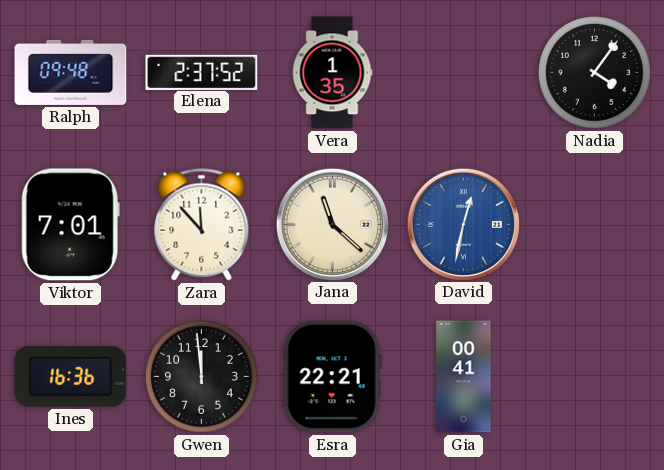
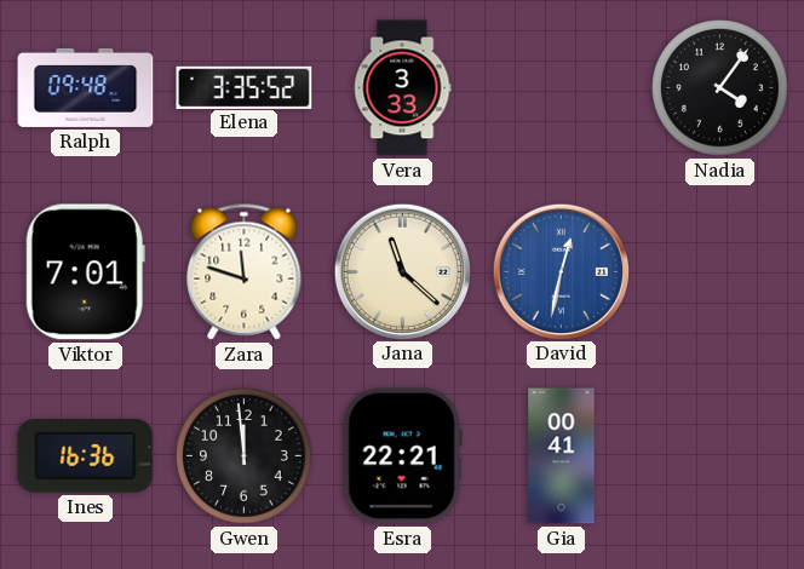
Elena: 2:37 -> 3:35
Vera: 1:35 -> 3:33
Zara: 11:53 -> 11:48
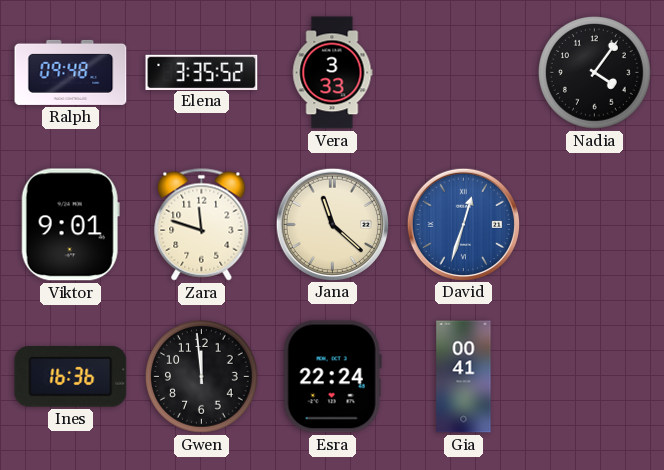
Viktor: 7:01 -> 9:01
David: 12:32 -> 12:33
Esra: 22:21 -> 22:24
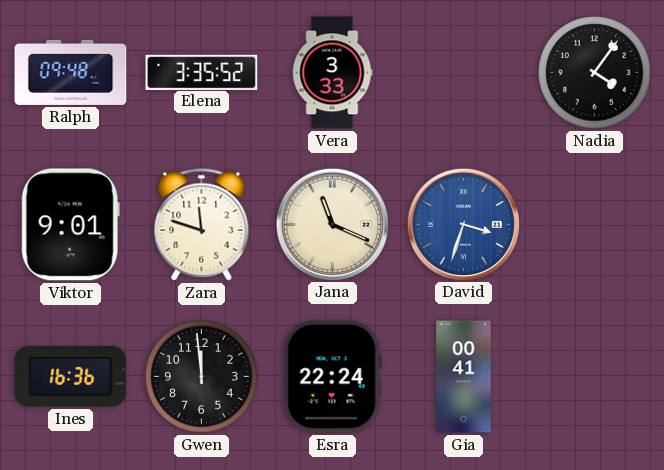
Jana: 11:22 -> 11:19
David: 12:33 -> 3:33
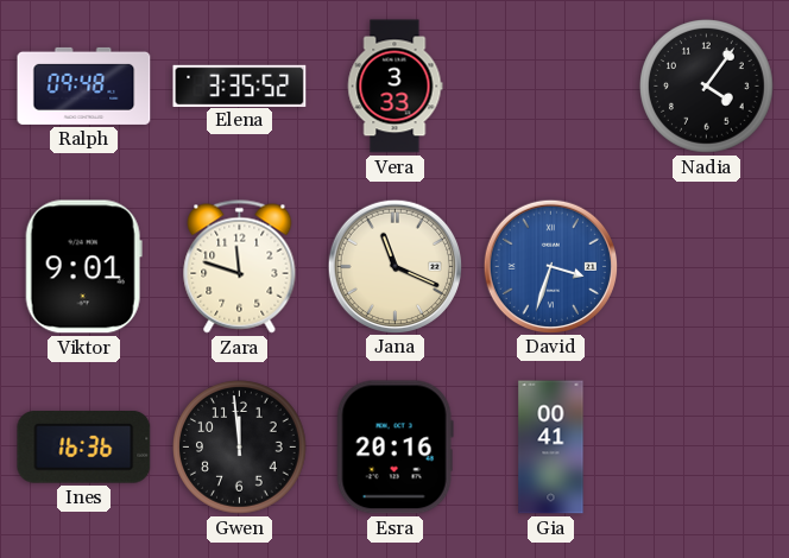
Esra: 22:24 -> 20:16
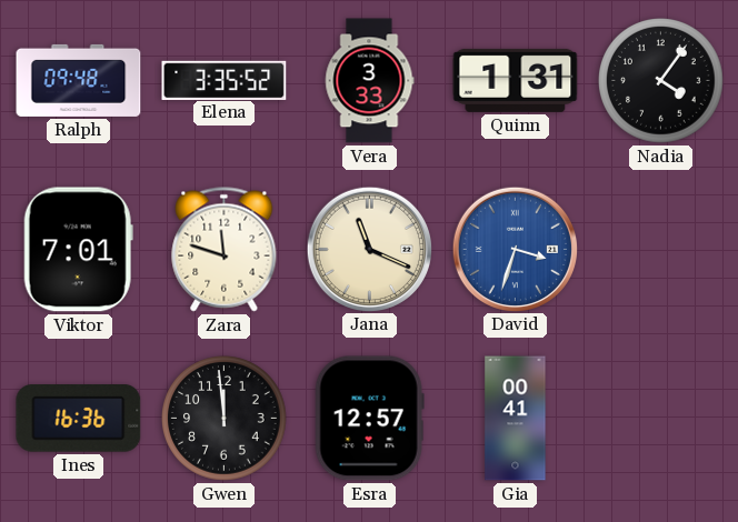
Quinn: none -> 1:31
Viktor: 9:01 -> 7:01
Esra: 20:16 -> 12:57
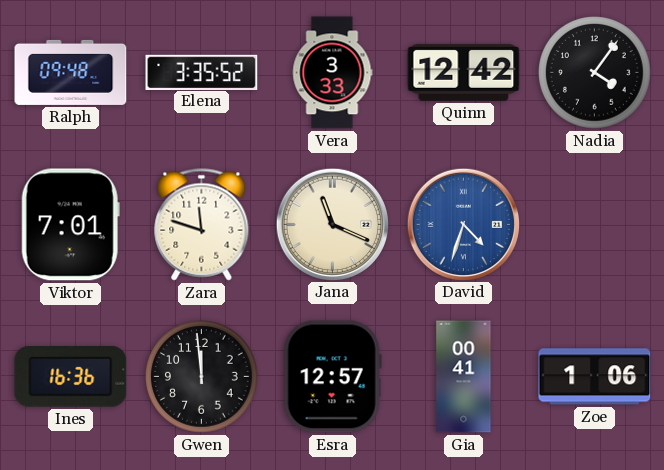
Quinn: 1:31 -> 12:42
David: 3:33 -> 4:33
Zoe: none -> 1:06
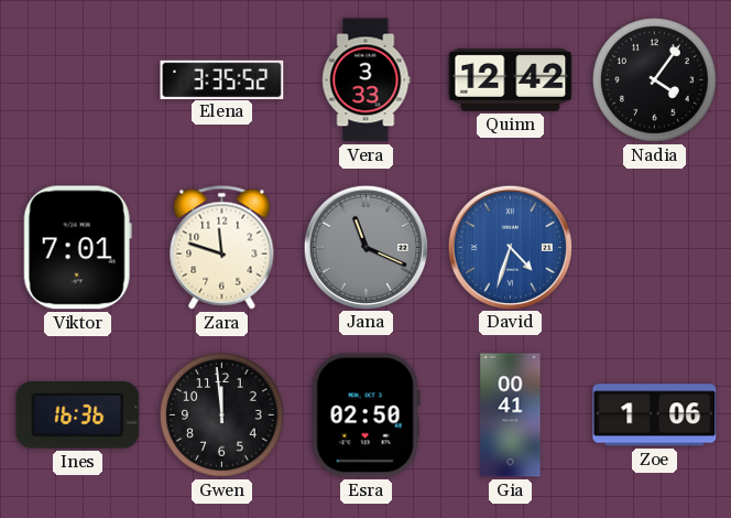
Ralph: 09:48 -> none
Jana dial: cream -> grey
Esra: 12:57 -> 02:50
